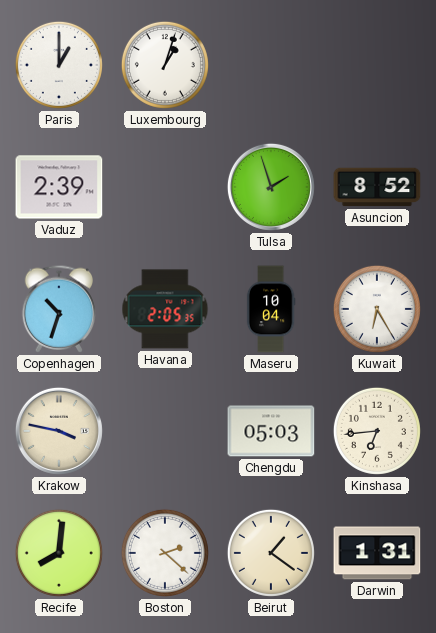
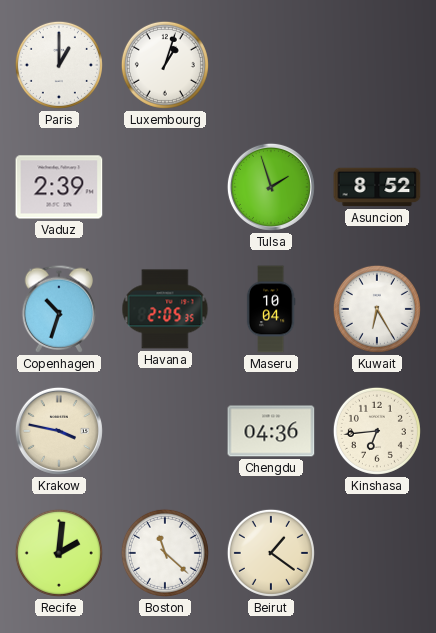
Chengdu: 05:03 -> 04:36
Recife: 8:01 -> 2:01
Boston: 2:22 -> 11:22
Darwin: 1:31 -> none
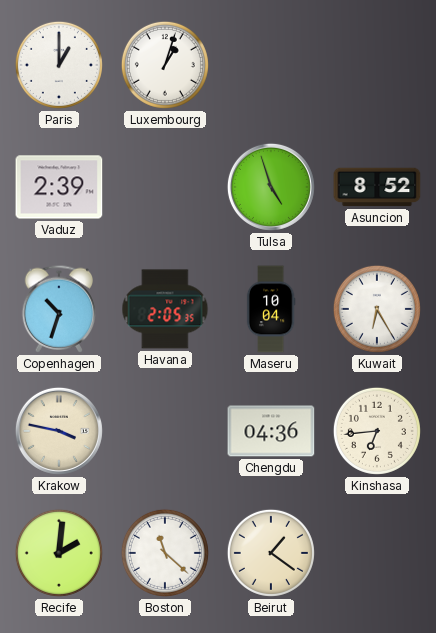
Tulsa: 1:57 -> 4:57
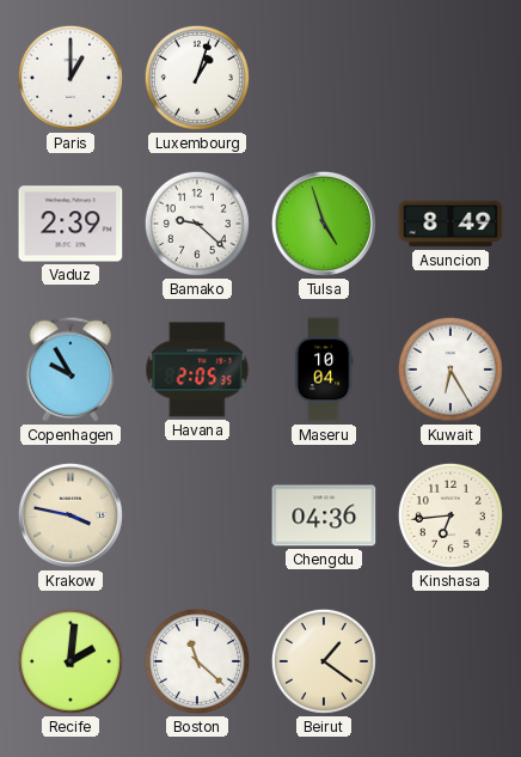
Bamako: none -> 9:22
Asuncion: 8:52 -> 8:49
Copenhagen: 10:33 -> 9:55
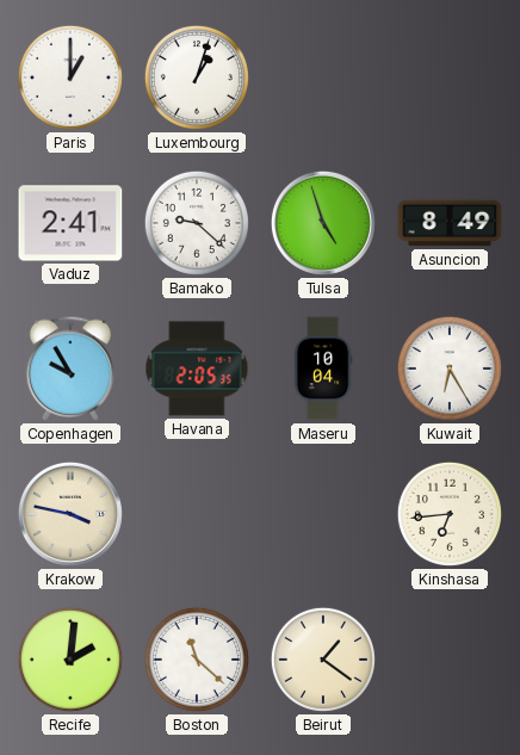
Vaduz: 2:39 -> 2:41
Chengdu: 04:36 -> none
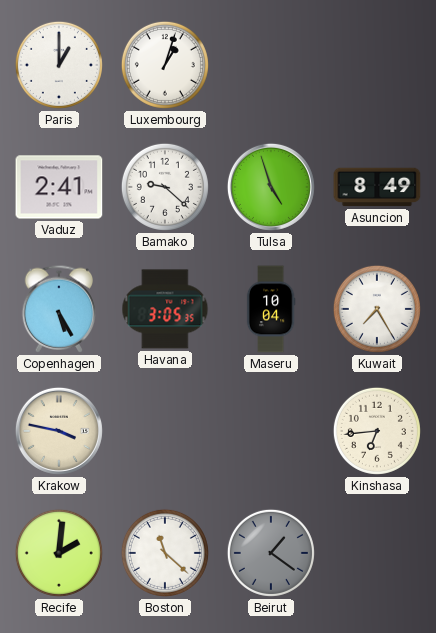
Copenhagen: 9:55 -> 5:25
Havana: 2:05 -> 3:05
Kuwait: 6:25 -> 7:25
Beirut dial: cream -> grey
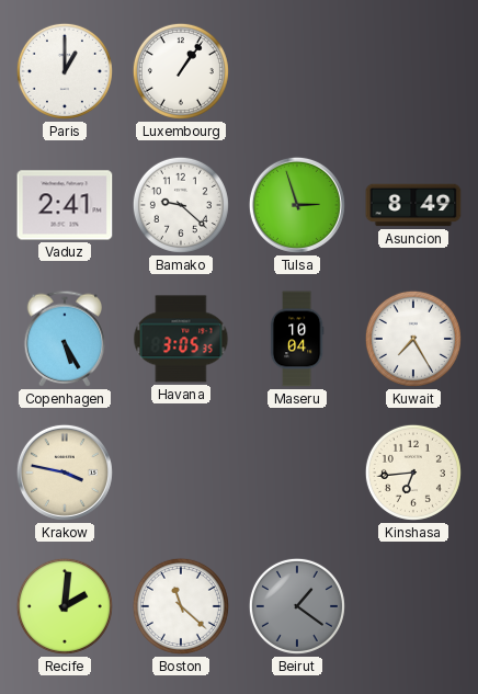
Luxembourg: 1:03 -> 1:06
Tulsa: 4:57 -> 2:57
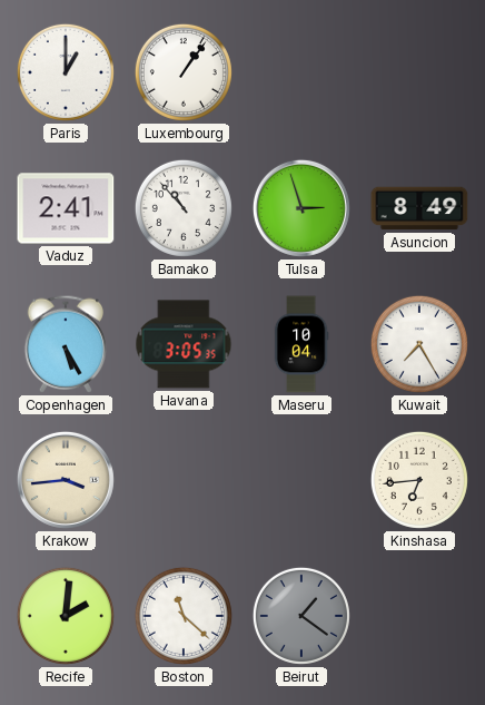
Bamako: 9:22 -> 10:53
Krakow: 3:47 -> 3:44
